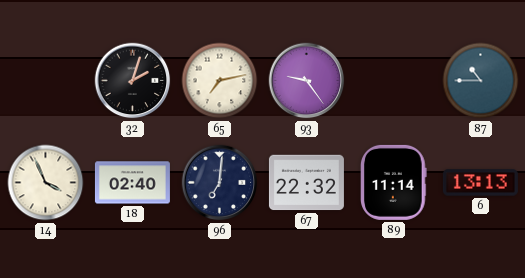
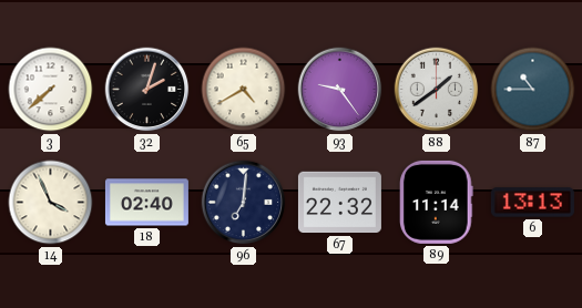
3: none -> 7:38
65: 7:13 -> 4:40
88: none -> 1:39
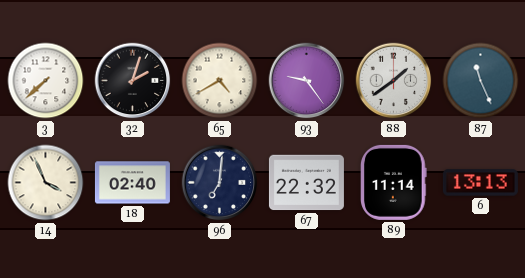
87: 10:45 -> 11:26
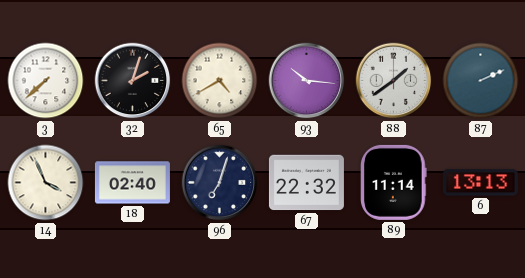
93: 9:24 -> 10:16
87: 11:26 -> 2:11
96: 7:01 -> 7:03
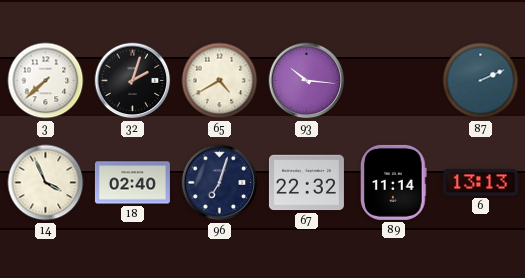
88: 1:39 -> none
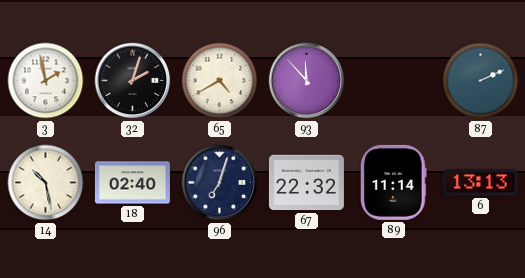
3: 7:38 -> 1:58
93: 10:16 -> 11:53
14: 3:56 -> 10:28
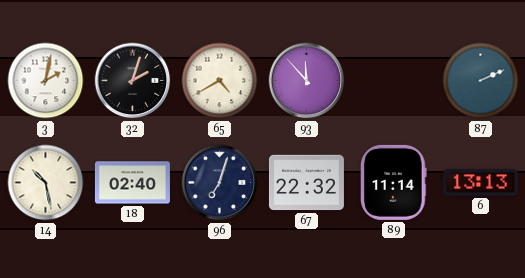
3: 1:58 -> 2:02
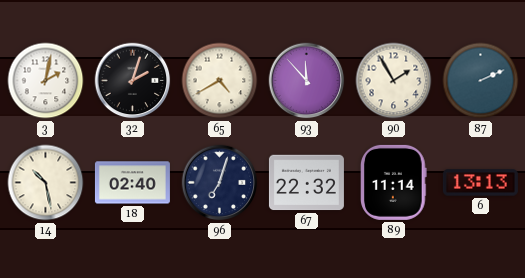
90: none -> 1:55
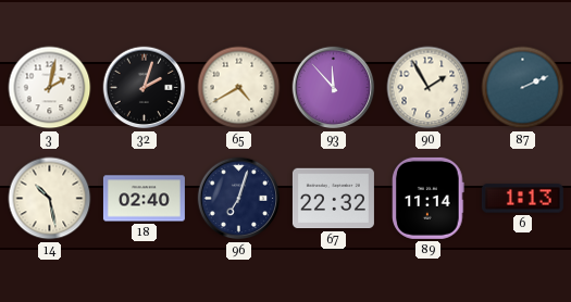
6: 13:13 -> 1:13
